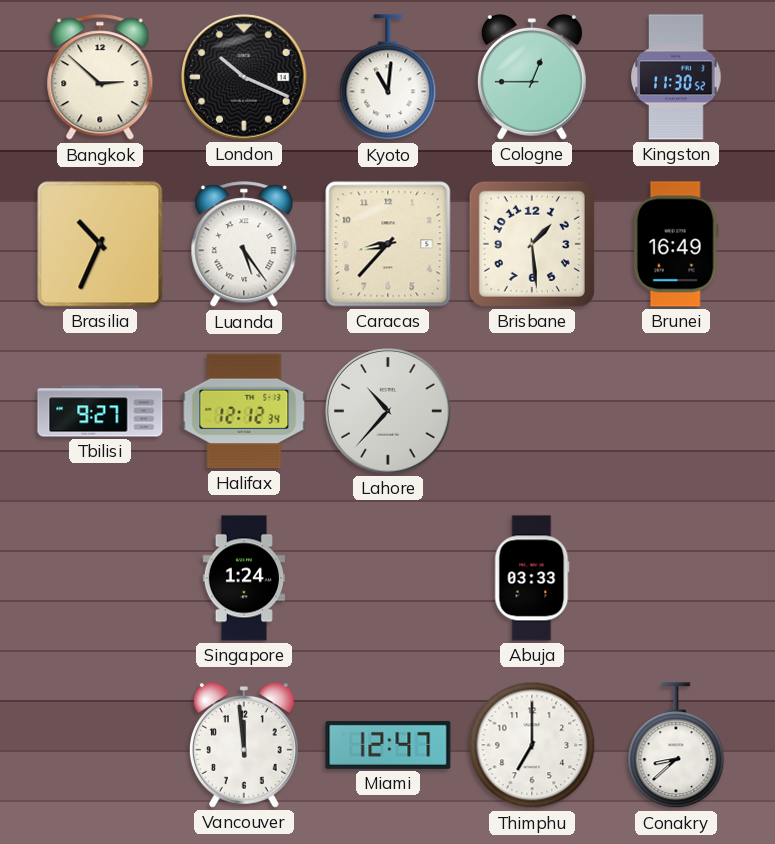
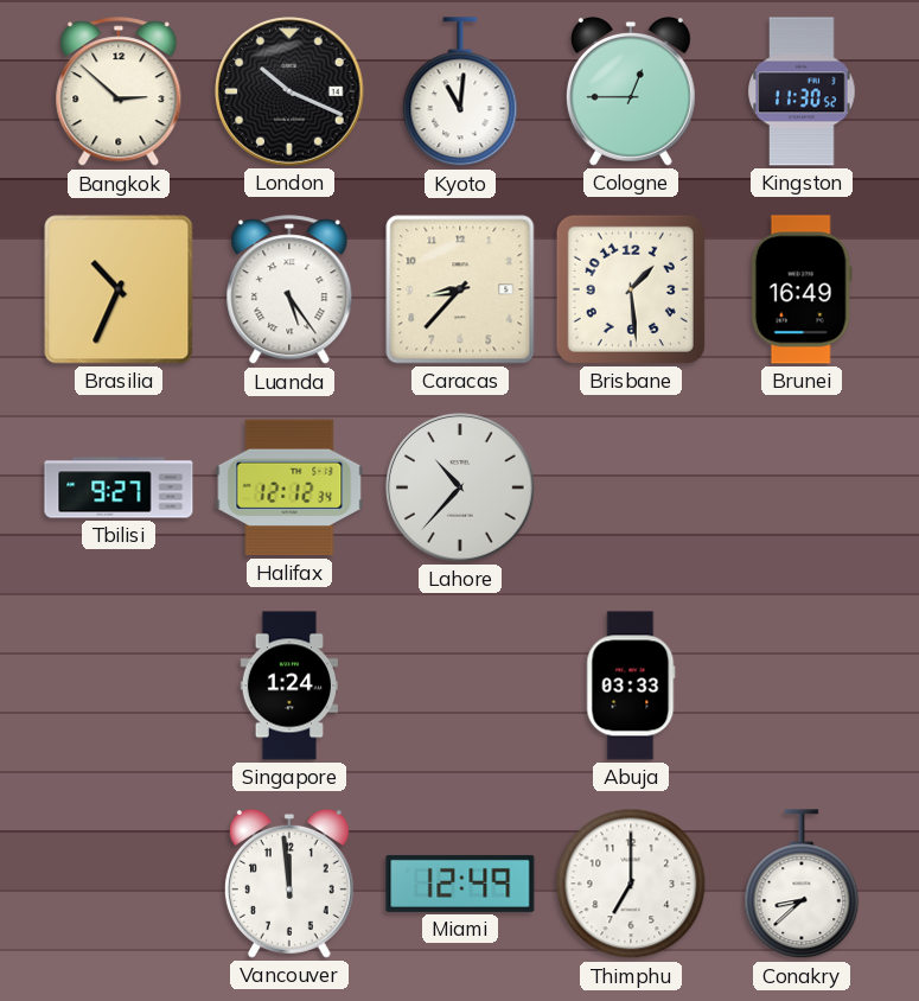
Miami: 12:47 -> 12:49
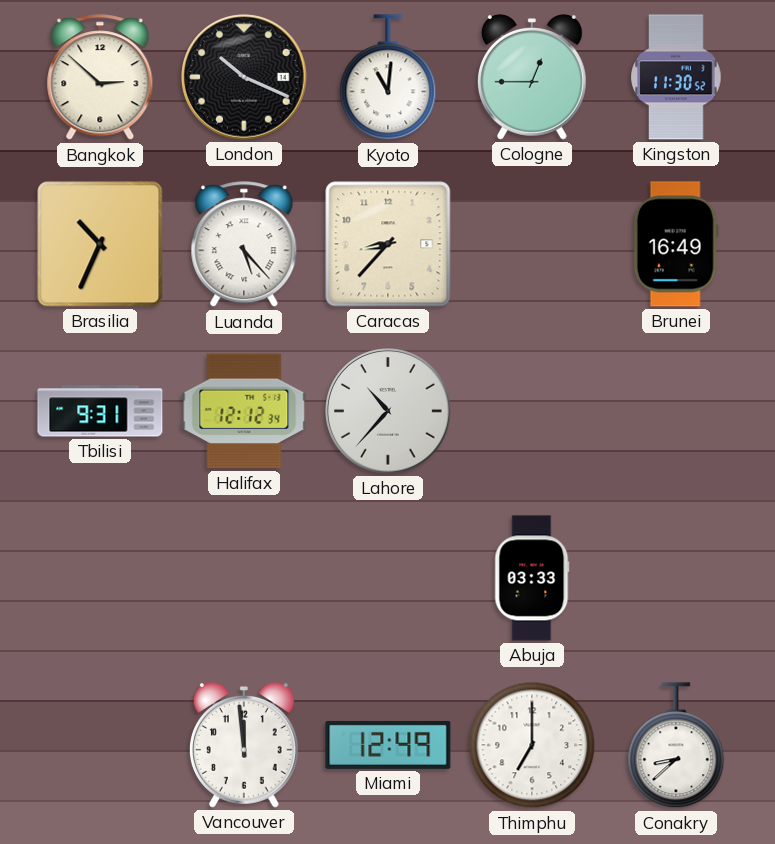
Luanda: 5:24 -> 5:23
Brisbane: 1:29 -> none
Tbilisi: 9:27 -> 9:31
Singapore: 1:24 -> none
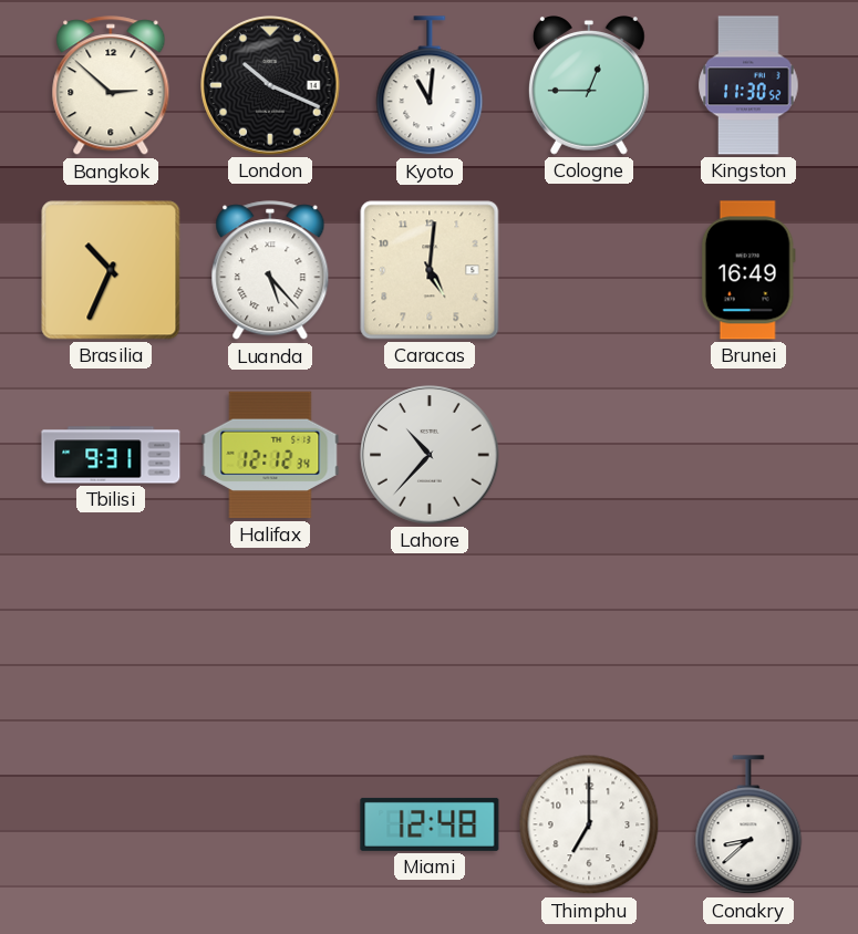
Caracas: 8:37 -> 5:01
Abuja: 03:33 -> none
Vancouver: 11:59 -> none
Miami: 12:49 -> 12:48
